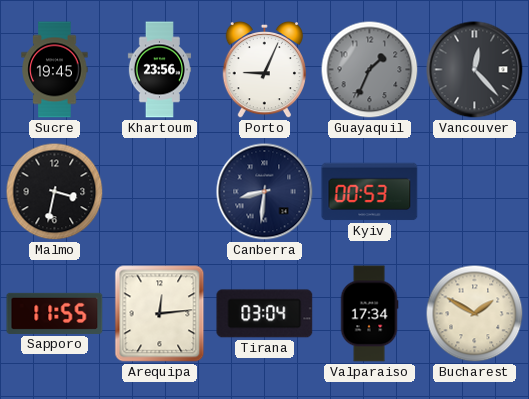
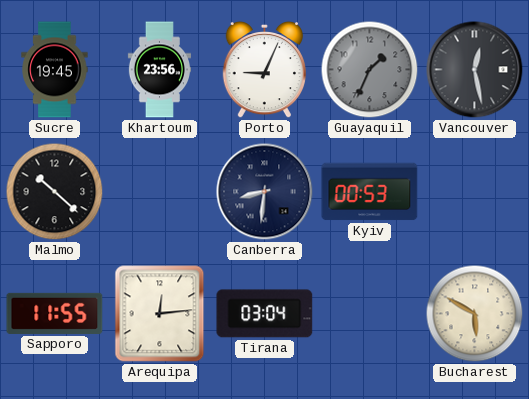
Vancouver: 12:23 -> 12:28
Malmo: 3:32 -> 10:22
Valparaiso: 17:34 -> none
Bucharest: 1:50 -> 5:50
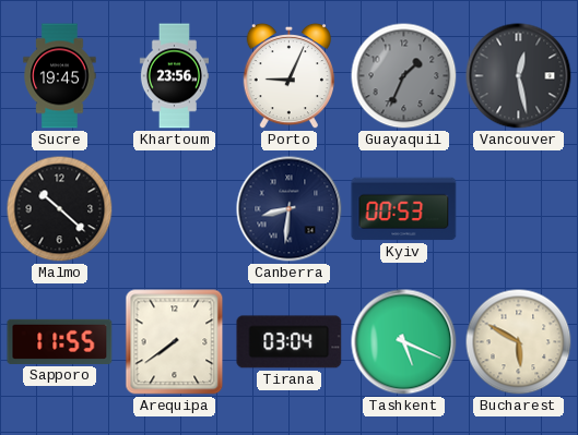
Arequipa: 12:14 -> 7:39
Tashkent: none -> 5:19
